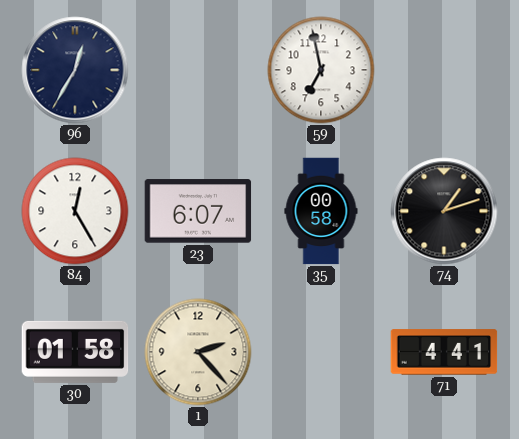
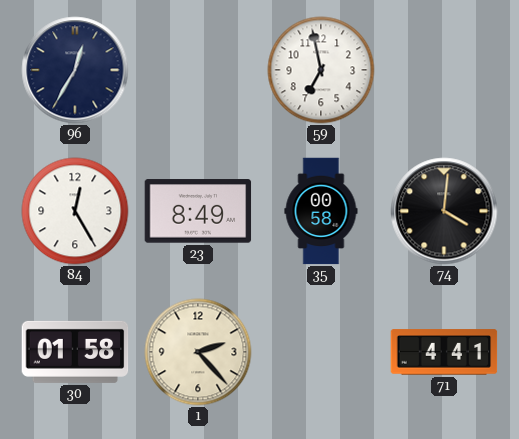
23: 6:07 -> 8:49
74: 1:12 -> 4:01
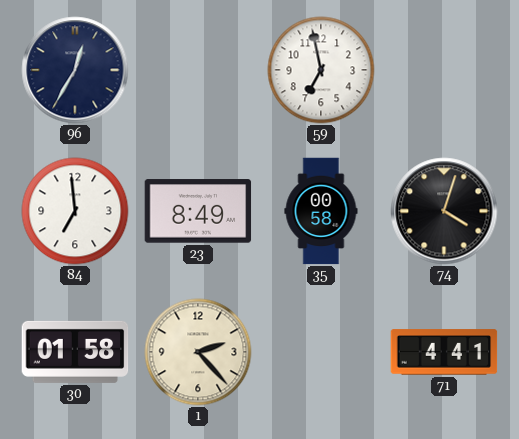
84: 12:25 -> 6:59
74: 4:01 -> 4:03
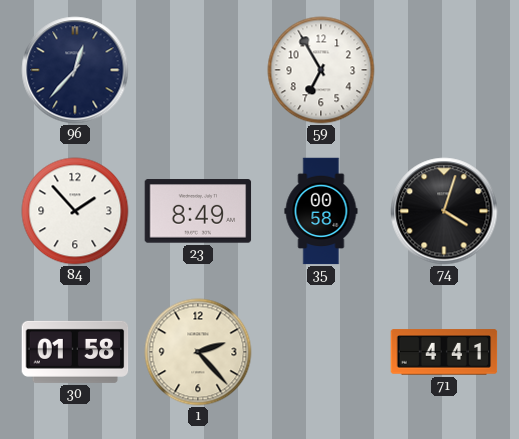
96: 12:35 -> 12:37
59: 6:58 -> 6:55
84: 6:59 -> 1:53
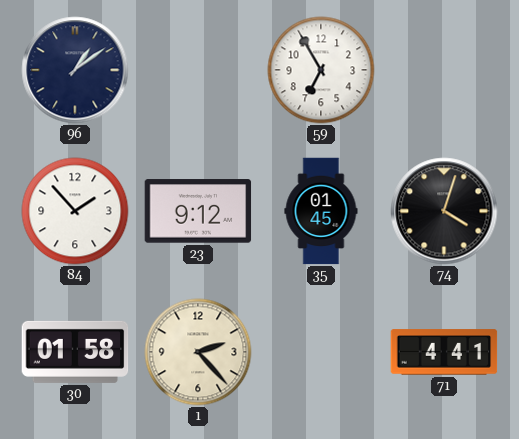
96: 12:37 -> 1:09
23: 8:49 -> 9:12
35: 00:58 -> 01:45
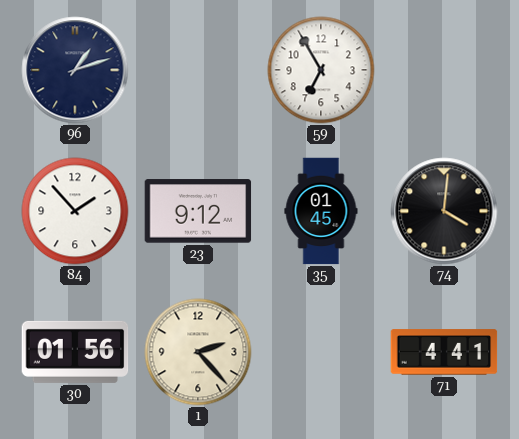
96: 1:09 -> 1:12
74: 4:03 -> 4:01
30: 01:58 -> 01:56
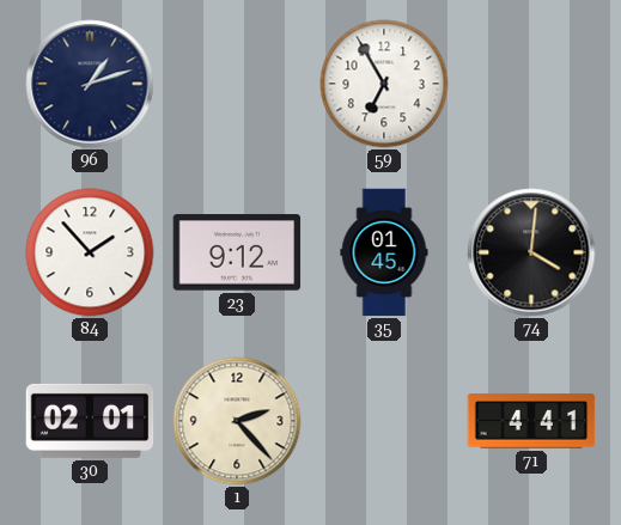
30: 01:56 -> 02:01
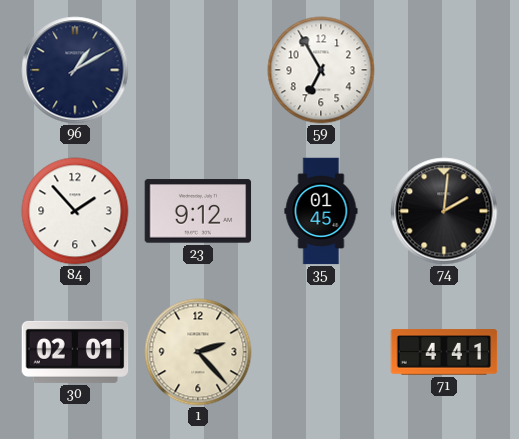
96: 1:12 -> 1:10
74: 4:01 -> 2:01
